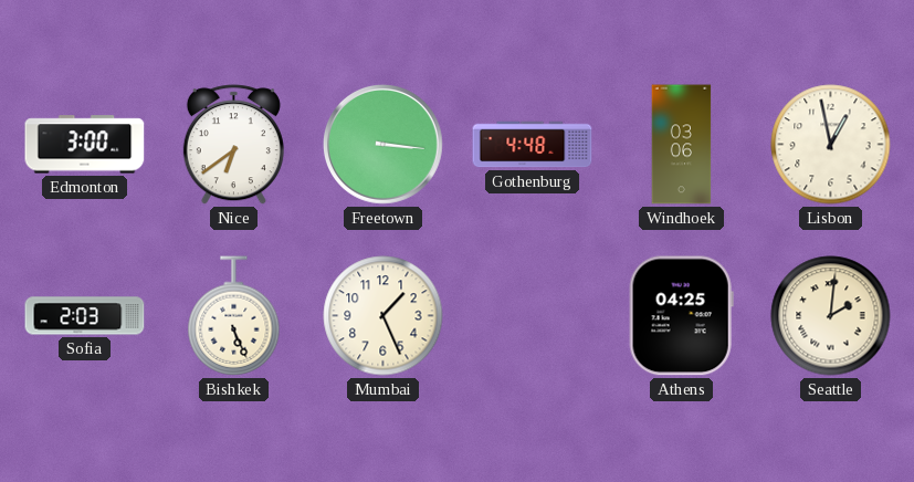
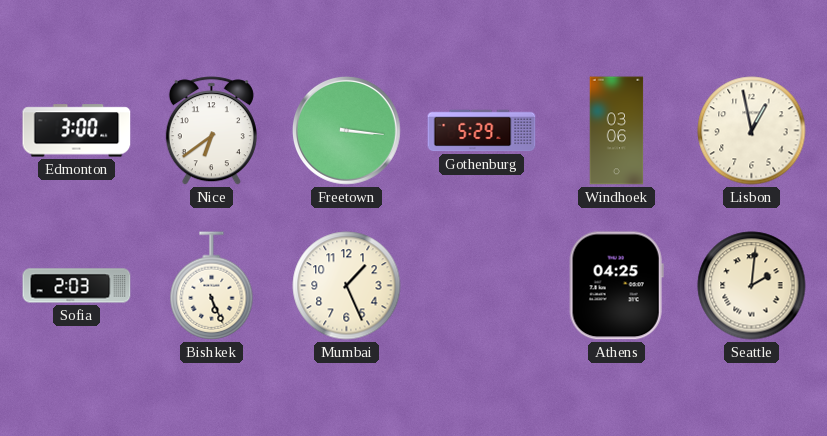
Gothenburg: 4:48 -> 5:29
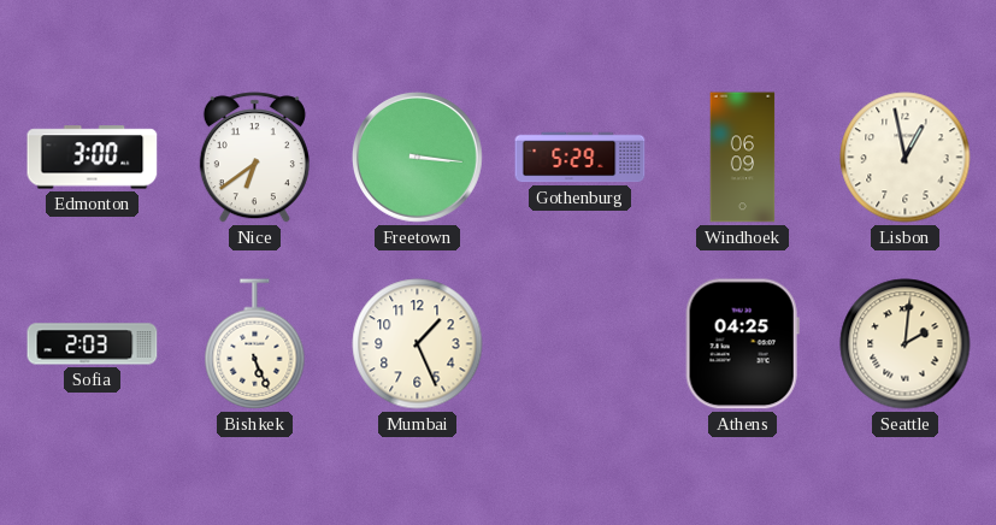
Windhoek: 03:06 -> 06:09
